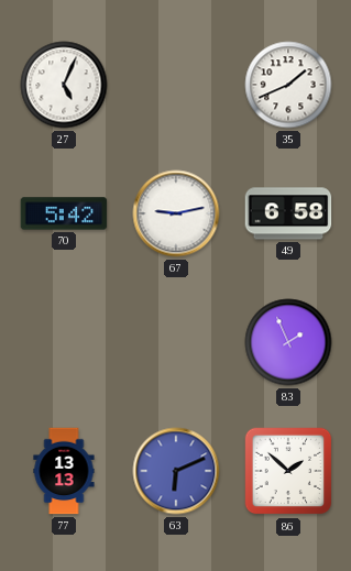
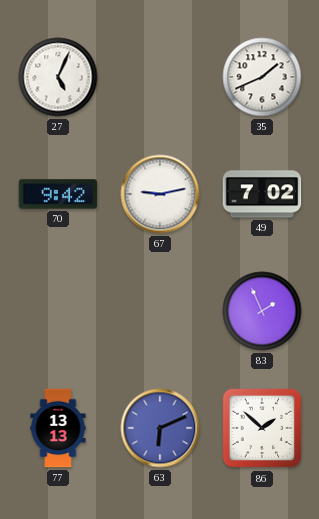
70: 5:42 -> 9:42
49: 6:58 -> 7:02
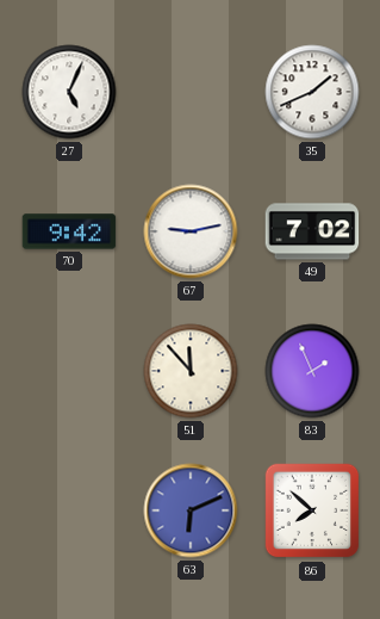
51: none -> 11:53
77: 13:13 -> none
86: 1:52 -> 7:52
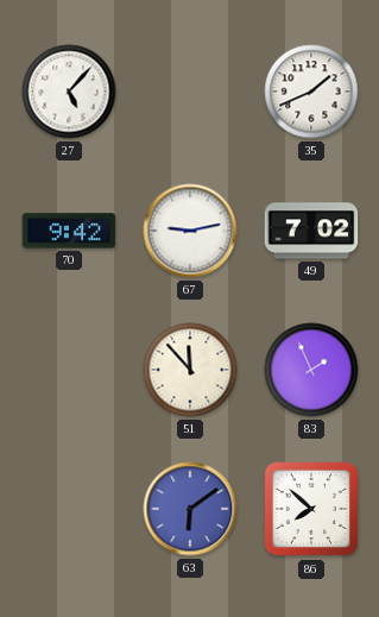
27: 5:04 -> 5:07
63: 6:11 -> 6:09
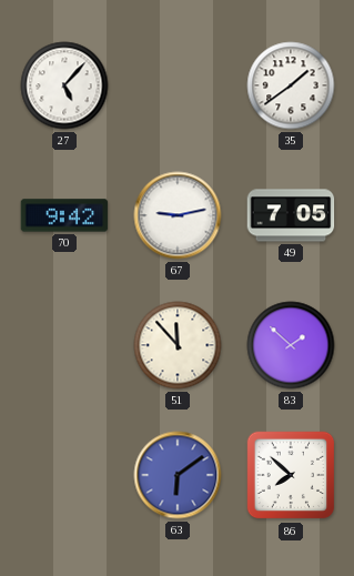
35: 1:41 -> 1:39
49: 7:02 -> 7:05
83: 1:56 -> 1:52
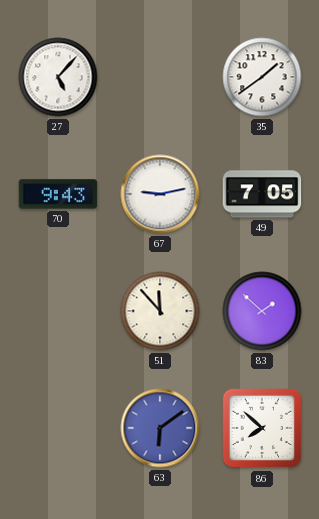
70: 9:42 -> 9:43
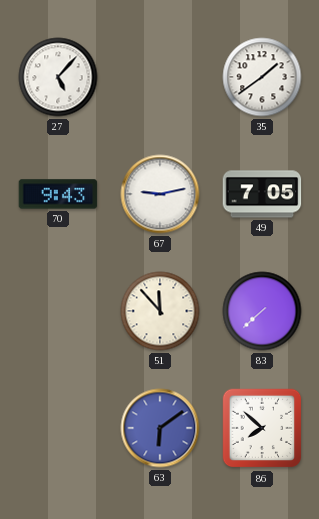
83: 1:52 -> 7:38
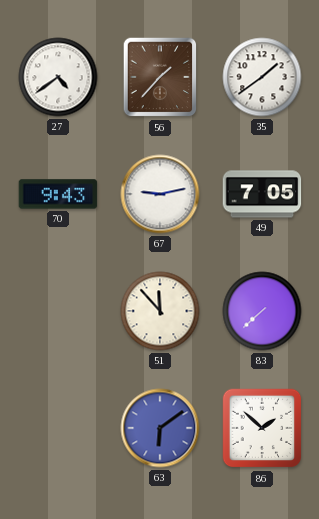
27: 5:07 -> 4:39
56: none -> 1:37
86: 7:52 -> 1:52
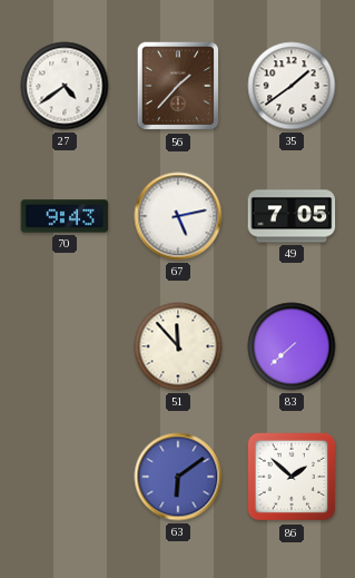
67: 9:13 -> 5:13
